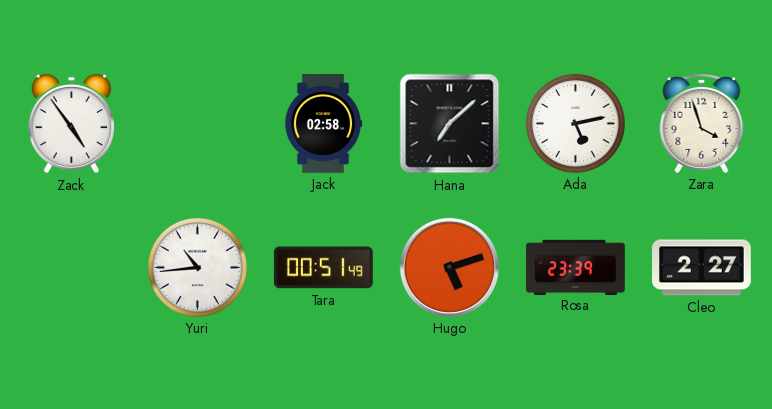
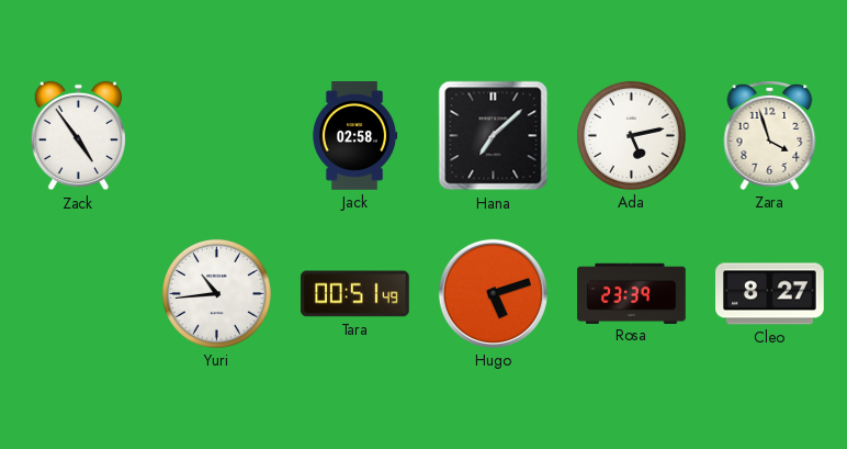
Cleo: 2:27 -> 8:27
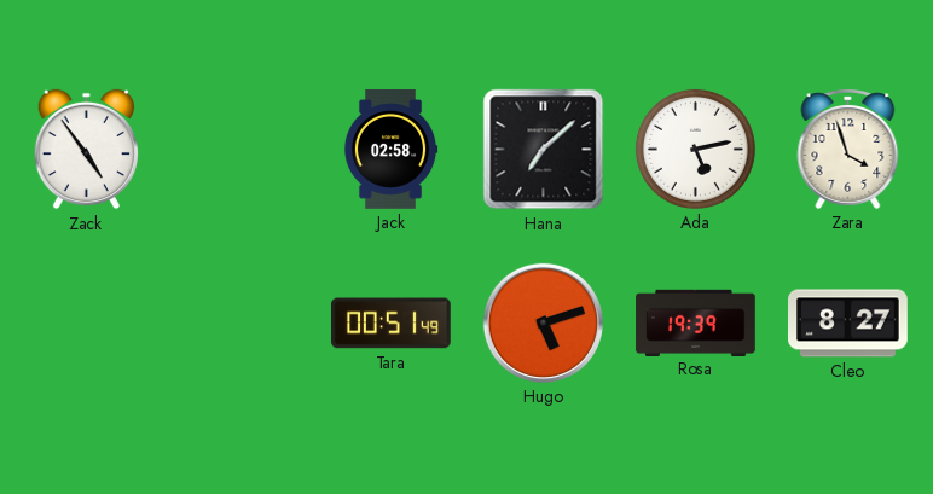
Yuri: 10:44 -> none
Rosa: 23:39 -> 19:39
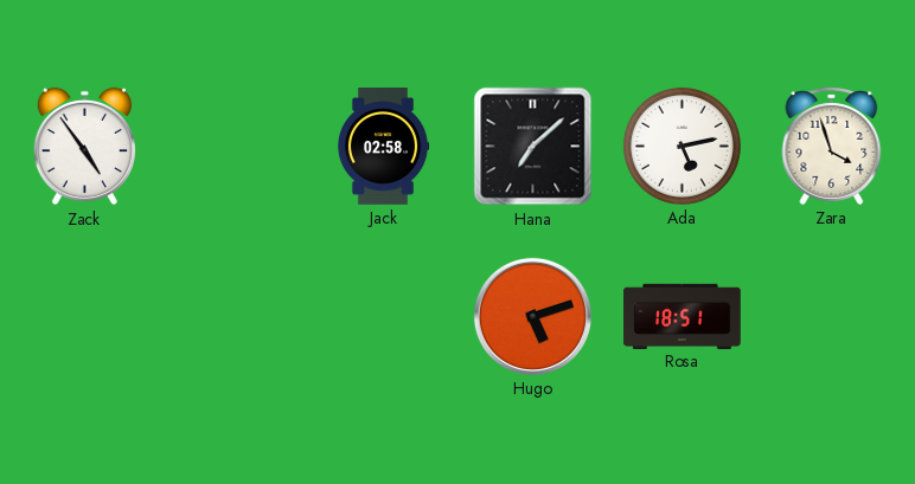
Tara: 00:51 -> none
Rosa: 19:39 -> 18:51
Cleo: 8:27 -> none
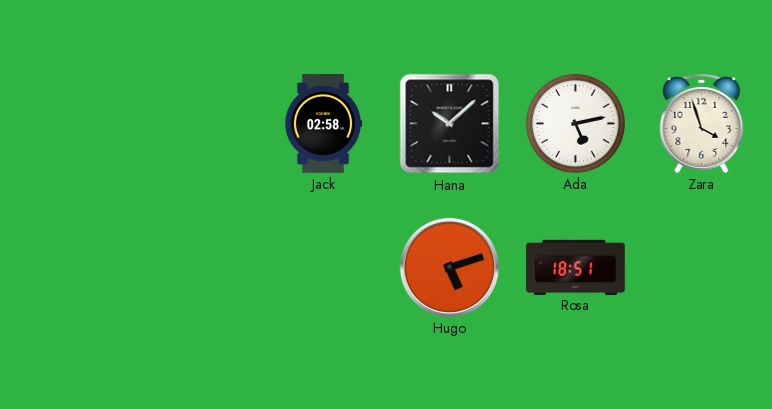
Zack: 4:54 -> none
Hana: 7:08 -> 10:08
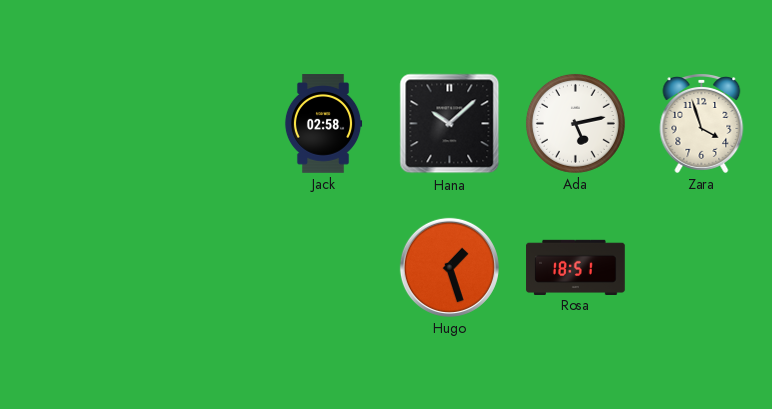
Hugo: 5:12 -> 1:27
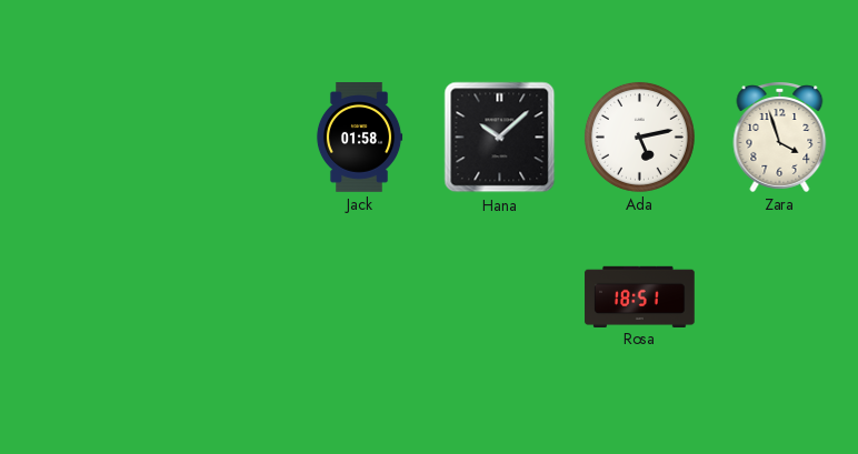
Jack: 02:58 -> 01:58
Hugo: 1:27 -> none
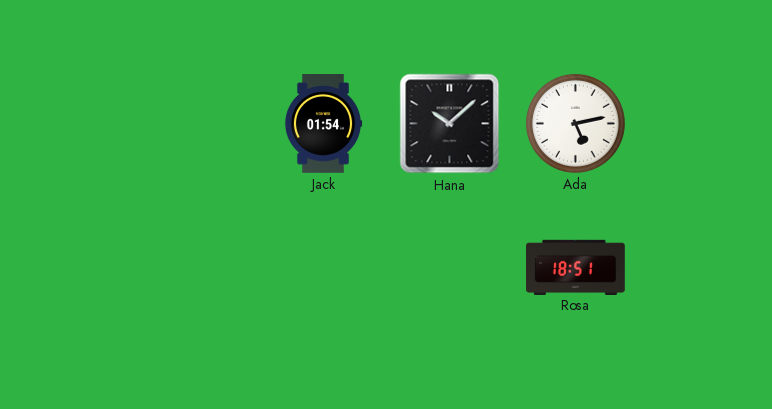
Jack: 01:58 -> 01:54
Zara: 3:57 -> none
